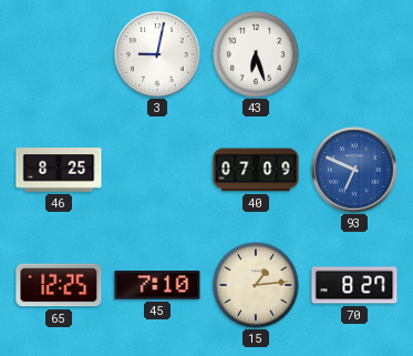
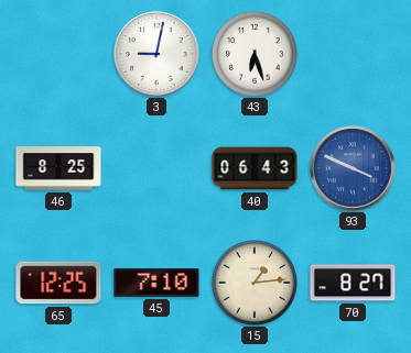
40: 07:09 -> 06:43
93: 6:49 -> 3:49
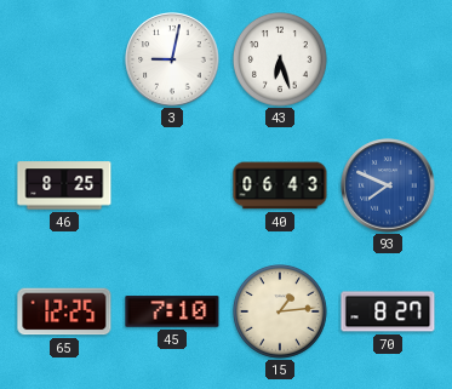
93: 3:49 -> 7:49
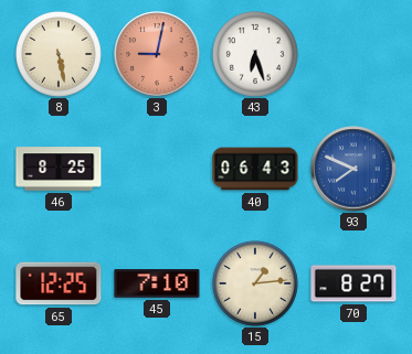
8: none -> 5:28
3 dial: white -> salmon
